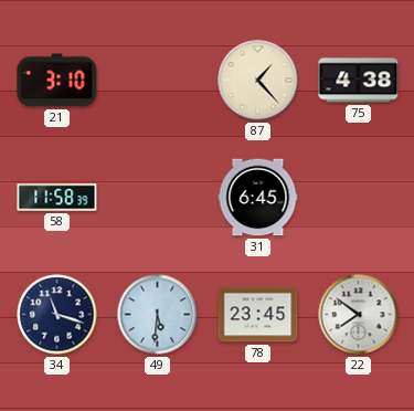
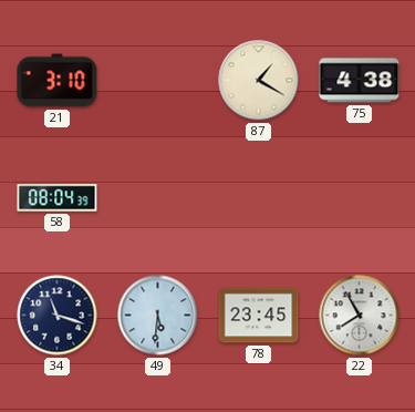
87: 1:23 -> 1:20
58: 11:58 -> 08:04
31: 6:45 -> none
22: 7:51 -> 7:55
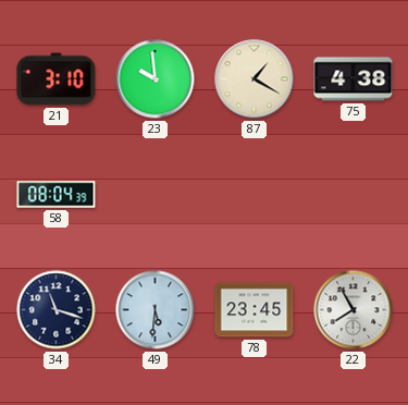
23: none -> 9:59
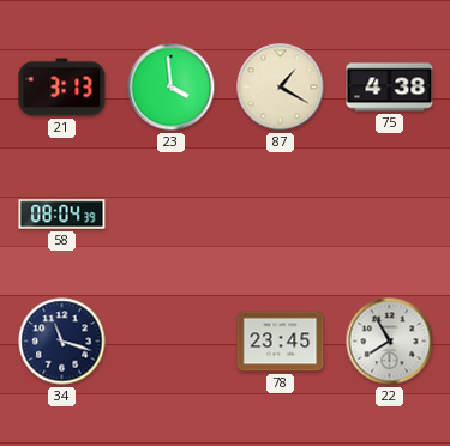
21: 3:10 -> 3:13
23: 9:59 -> 3:59
49: 5:31 -> none
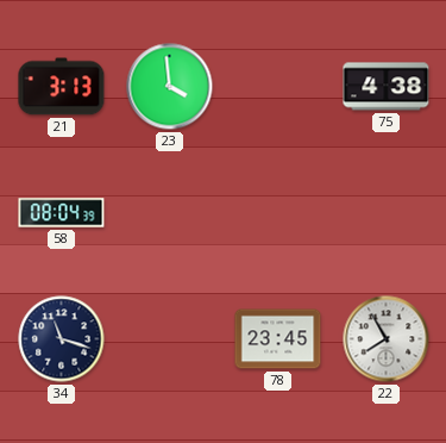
87: 1:20 -> none
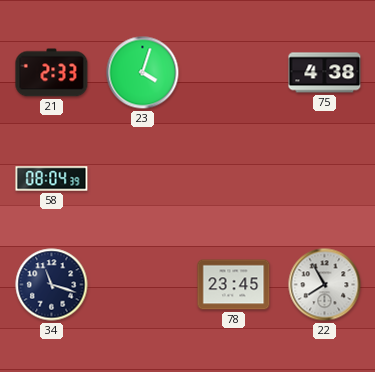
21: 3:13 -> 2:33
23: 3:59 -> 4:03
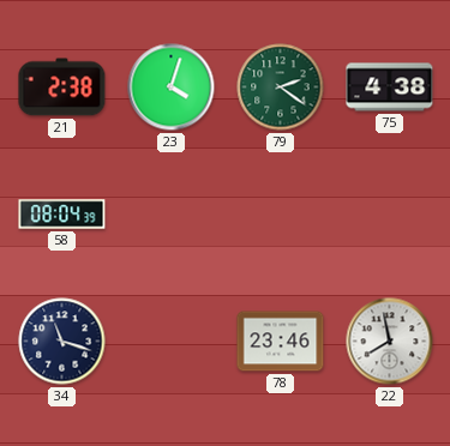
21: 2:33 -> 2:38
79: none -> 2:21
78: 23:45 -> 23:46
22: 7:55 -> 7:58
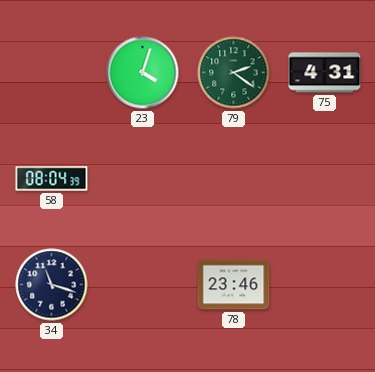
21: 2:38 -> none
75: 4:38 -> 4:31
22: 7:58 -> none
